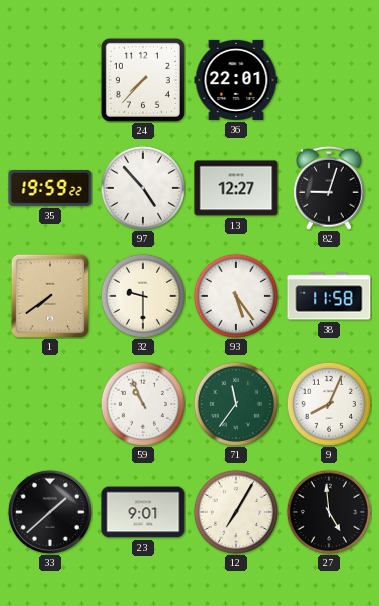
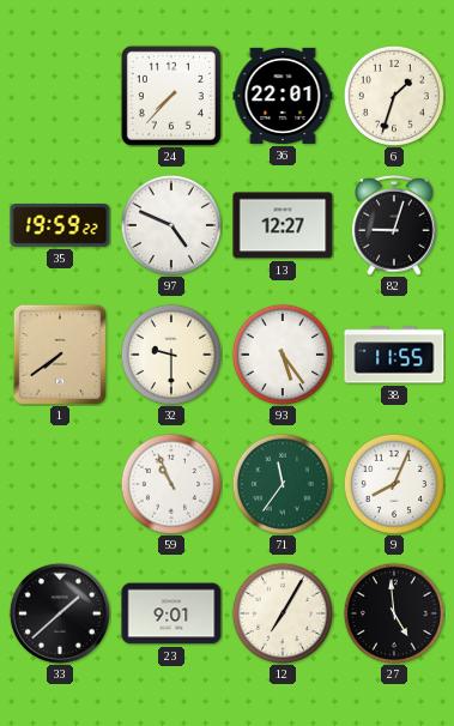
6: none -> 1:33
97: 4:53 -> 4:49
38: 11:58 -> 11:55
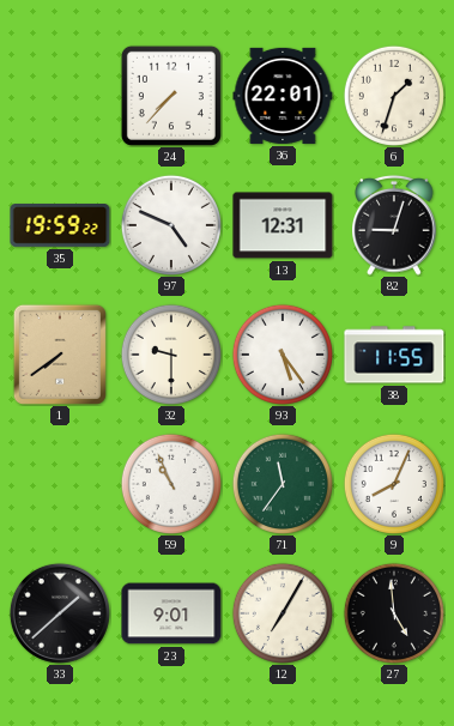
13: 12:27 -> 12:31
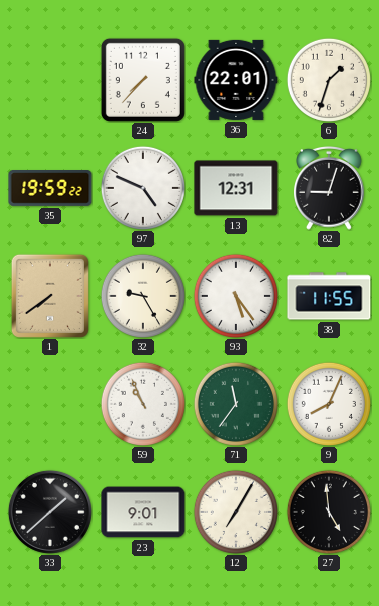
32: 9:30 -> 9:25
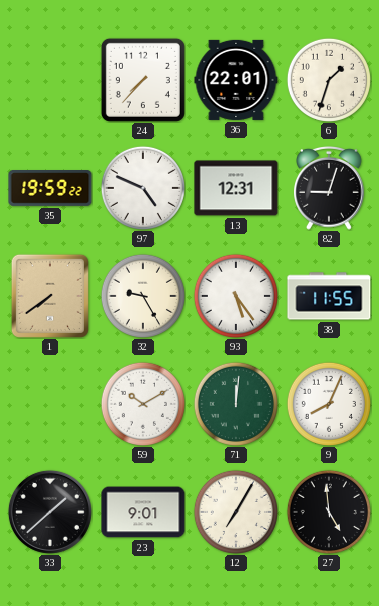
59: 10:56 -> 10:10
71: 11:36 -> 12:01
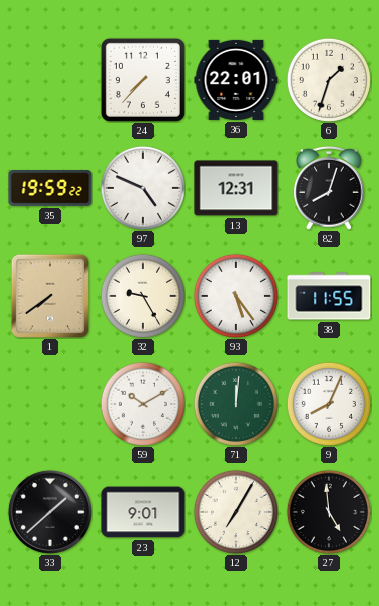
82: 9:03 -> 8:03
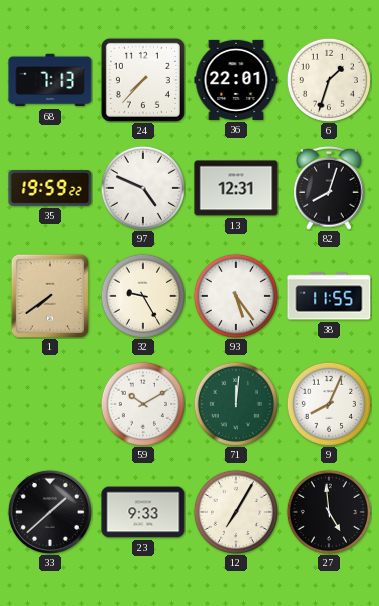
68: none -> 7:13
23: 9:01 -> 9:33
